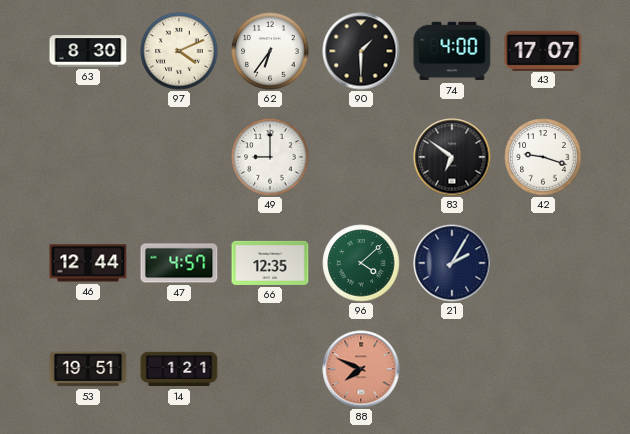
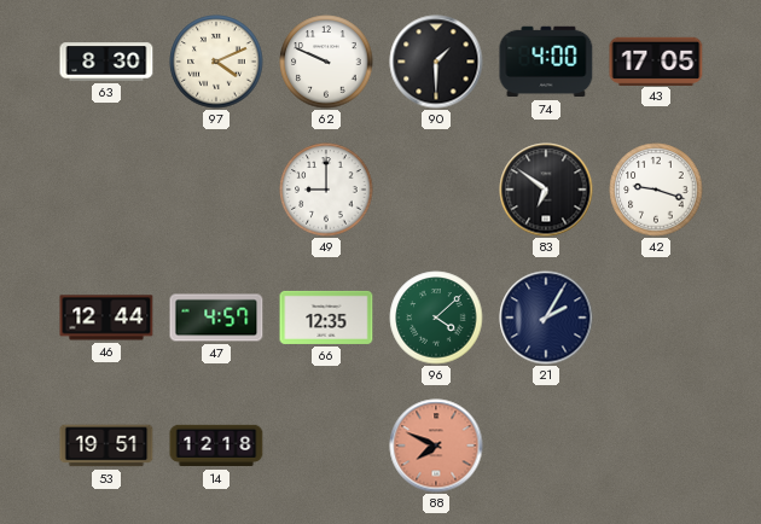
62: 6:36 -> 9:49
43: 17:07 -> 17:05
14: 1:21 -> 12:18
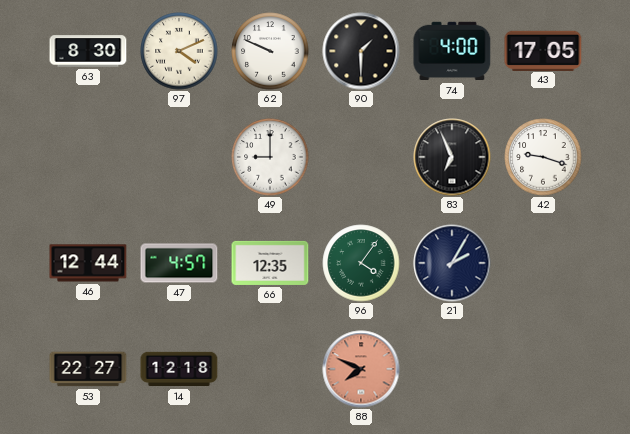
83: 6:51 -> 6:56
96: 4:08 -> 4:06
53: 19:51 -> 22:27
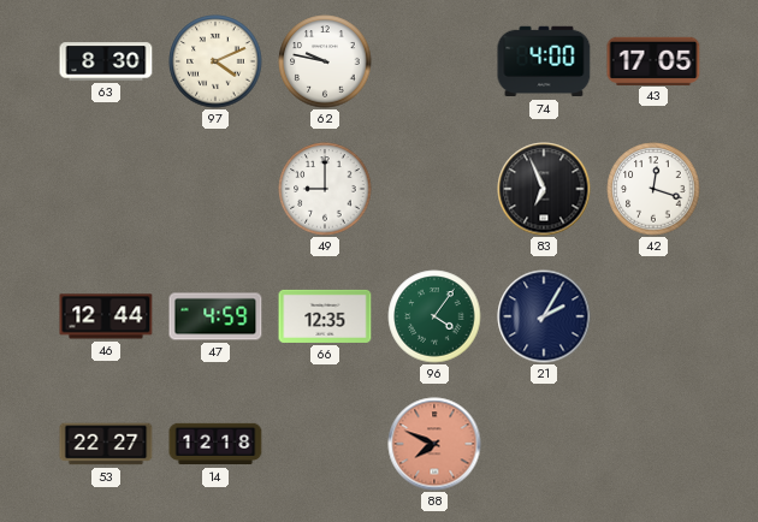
62: 9:49 -> 9:47
90: 1:30 -> none
42: 9:18 -> 12:18
47: 4:57 -> 4:59
